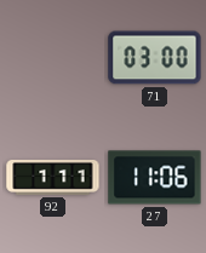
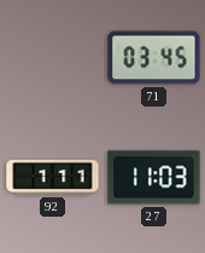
71: 03:00 -> 03:45
27: 11:06 -> 11:03
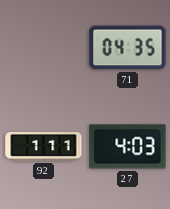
71: 03:45 -> 04:35
27: 11:03 -> 4:03
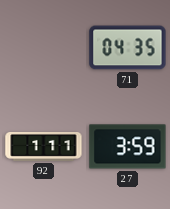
27: 4:03 -> 3:59
